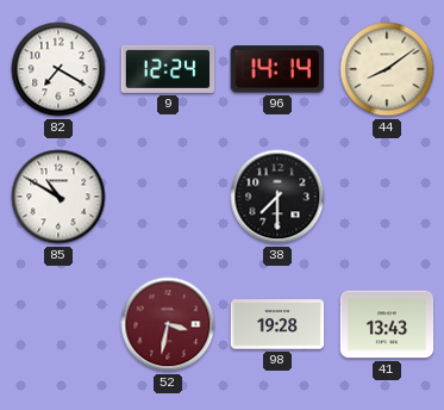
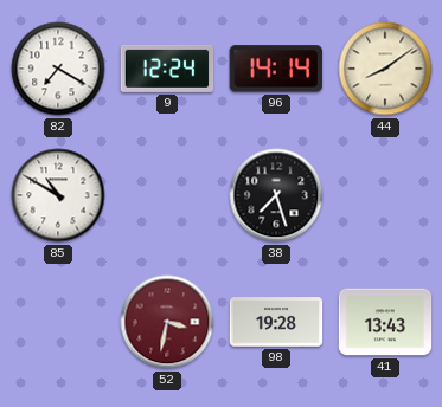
38: 7:30 -> 7:27
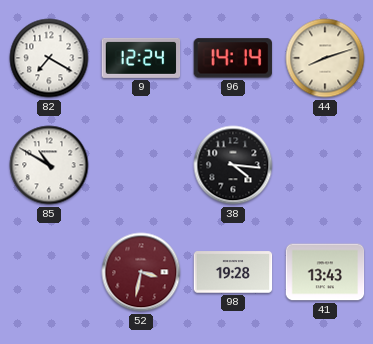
44: 8:09 -> 8:12
38: 7:27 -> 4:16
